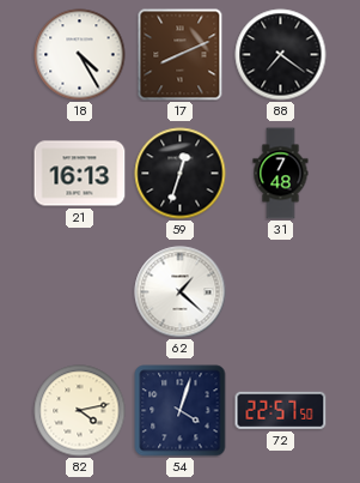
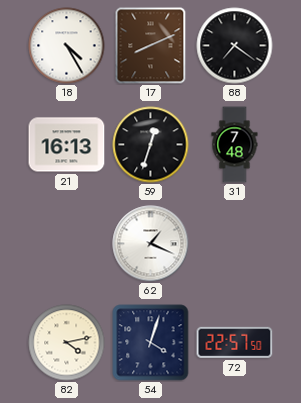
62: 1:22 -> 1:19
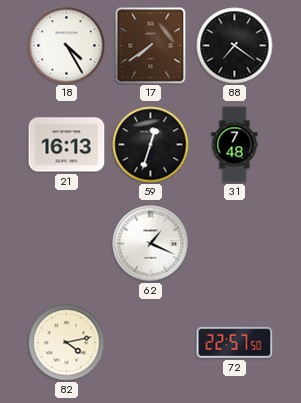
17: 8:11 -> 7:39
54: 4:03 -> none
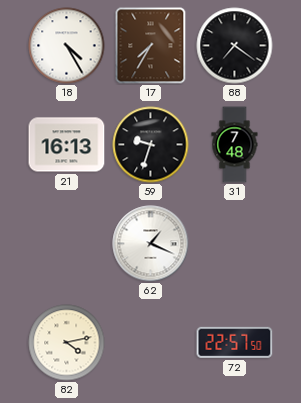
17: 7:39 -> 7:35
59: 12:33 -> 9:33
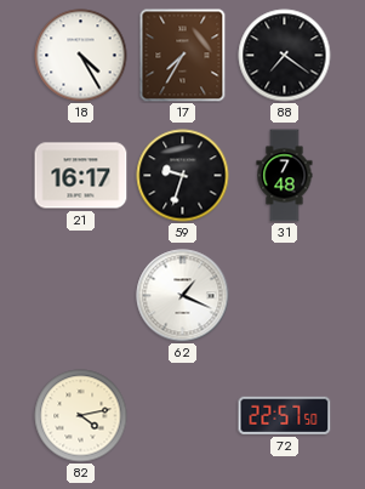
21: 16:13 -> 16:17
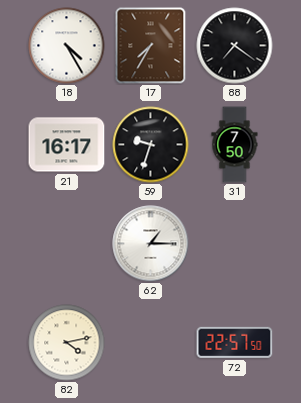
31: 7:48 -> 7:50
62: 1:19 -> 1:15
